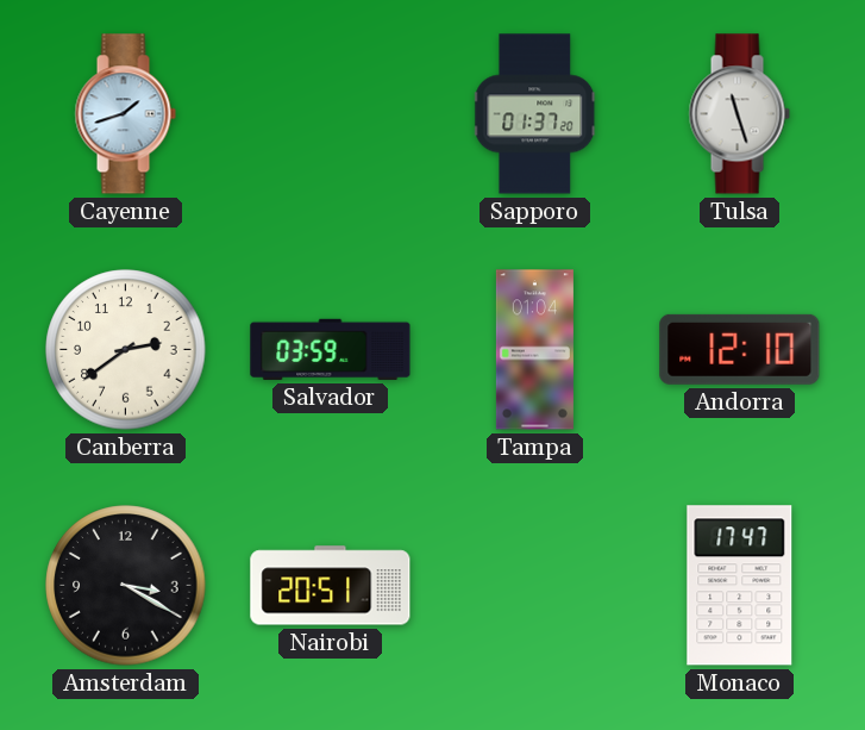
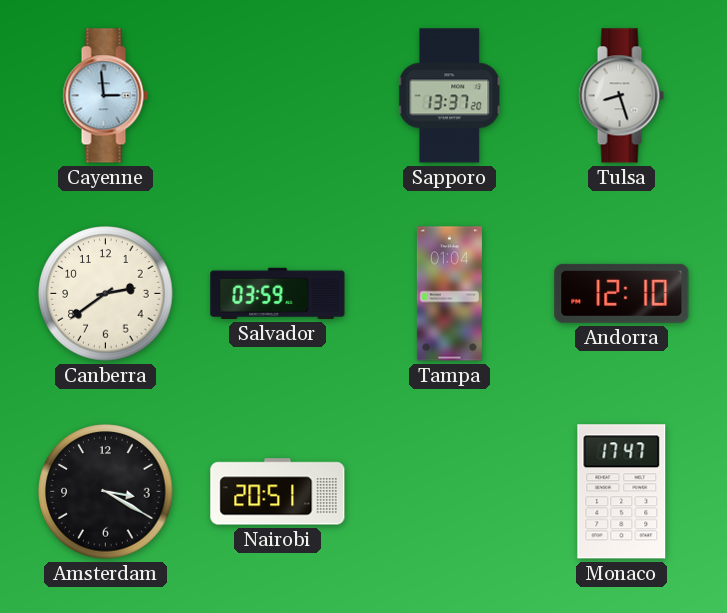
Cayenne: 1:42 -> 2:59
Sapporo: 01:37 -> 13:37
Tulsa: 11:27 -> 8:27
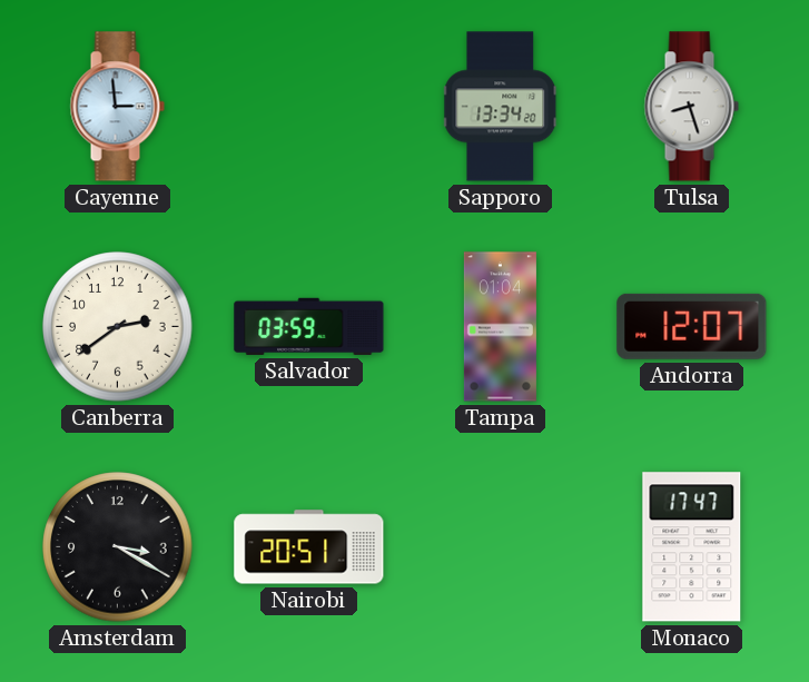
Sapporo: 13:37 -> 13:34
Andorra: 12:10 -> 12:07
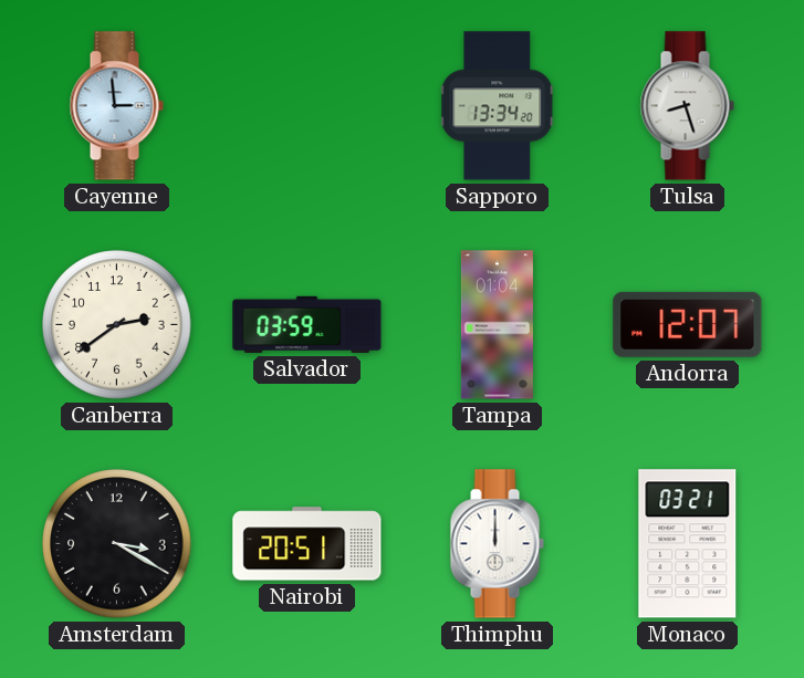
Thimphu: none -> 12:00
Monaco: 17:47 -> 03:21
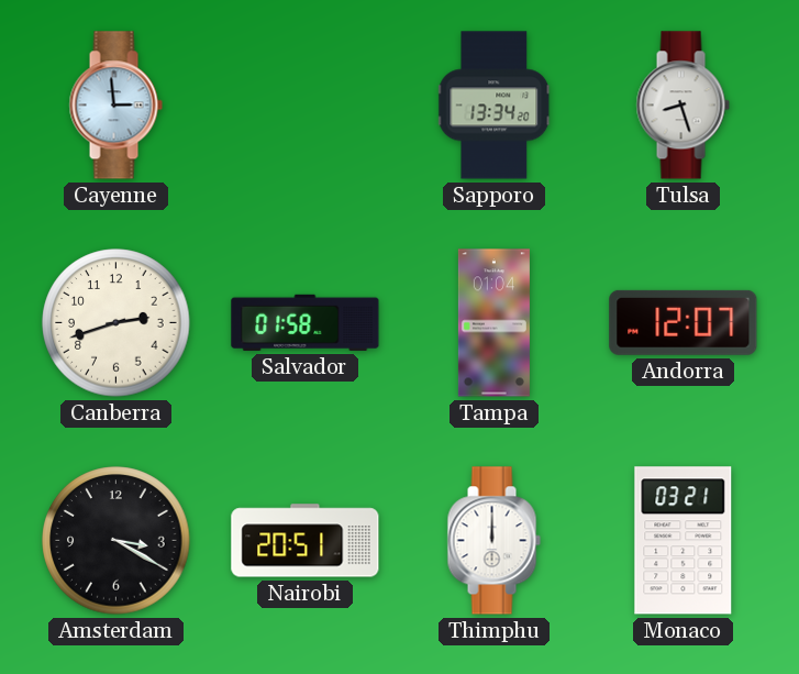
Canberra: 2:39 -> 2:42
Salvador: 03:59 -> 01:58
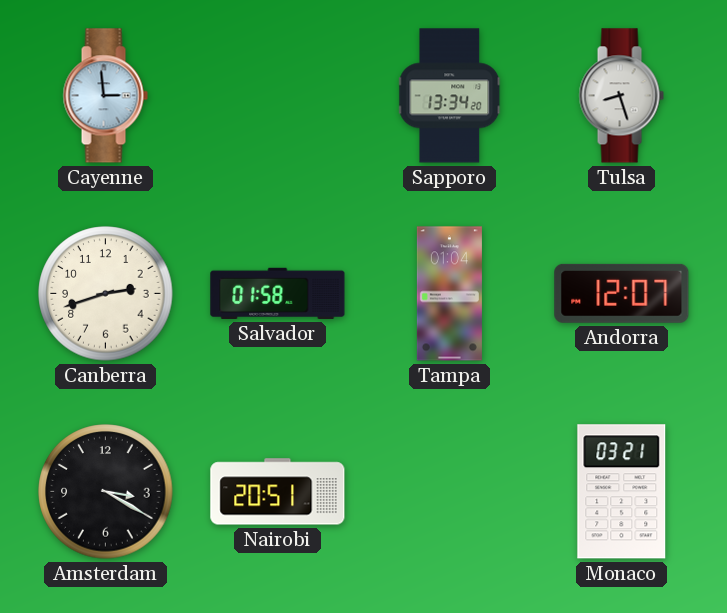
Thimphu: 12:00 -> none
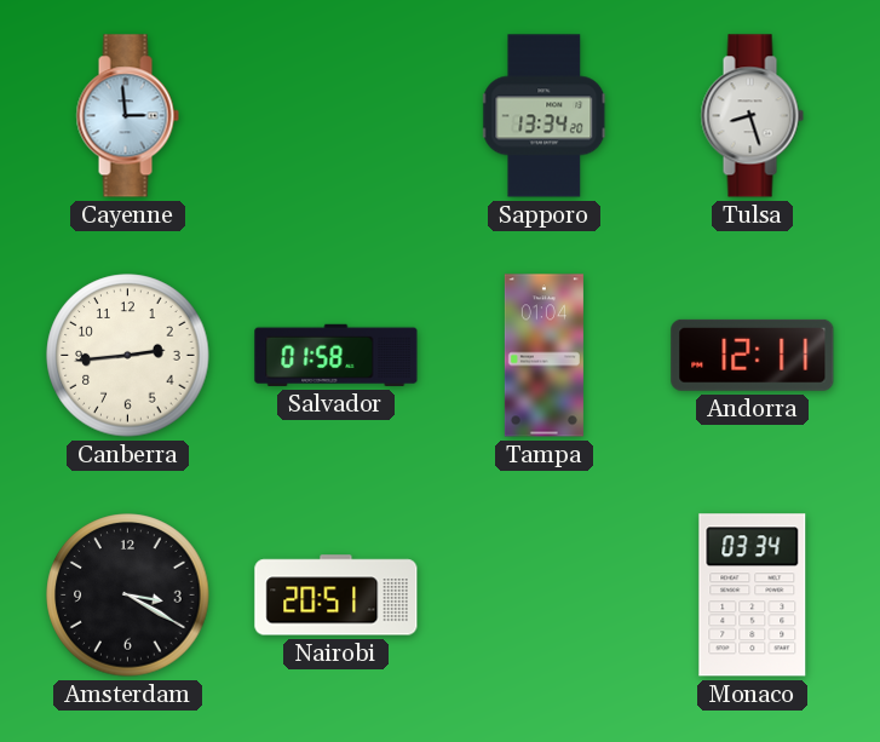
Canberra: 2:42 -> 2:44
Andorra: 12:07 -> 12:11
Monaco: 03:21 -> 03:34
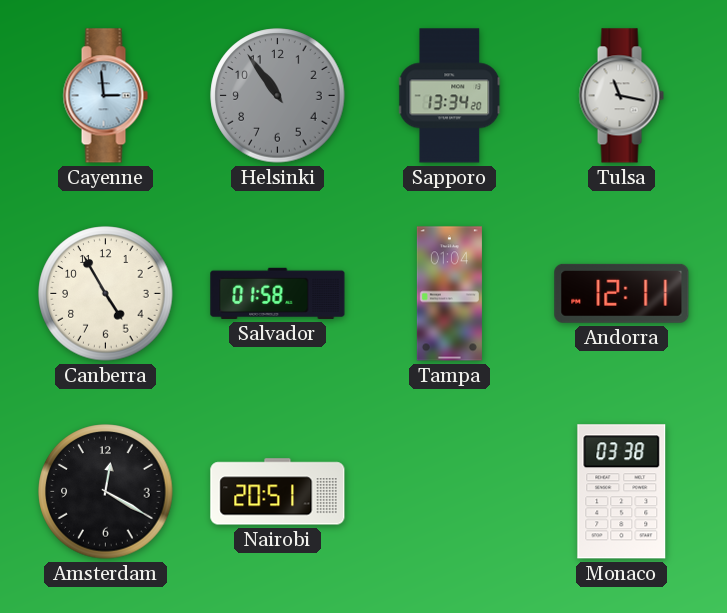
Helsinki: none -> 10:54
Tulsa: 8:27 -> 11:17
Canberra: 2:44 -> 4:55
Amsterdam: 3:20 -> 12:20
Monaco: 03:34 -> 03:38
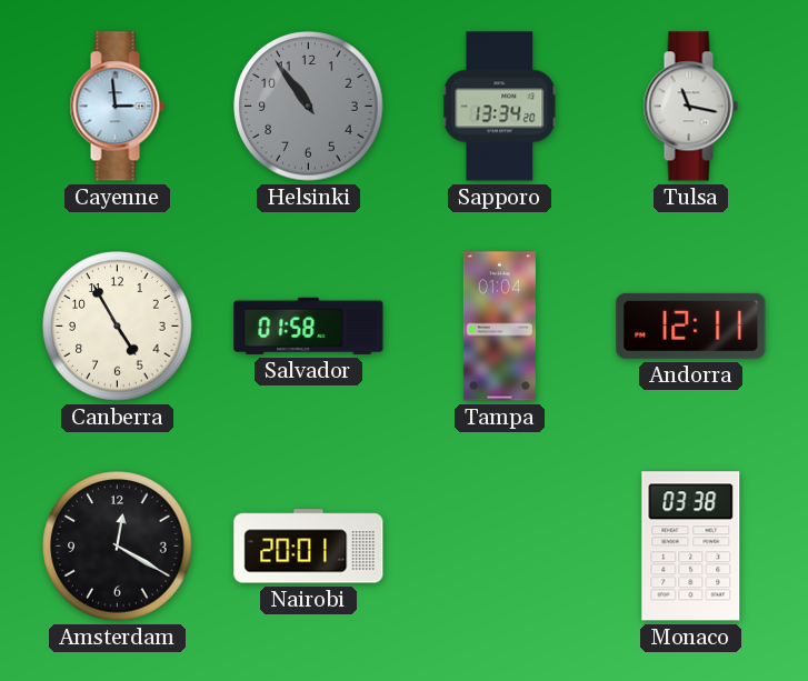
Nairobi: 20:51 -> 20:01
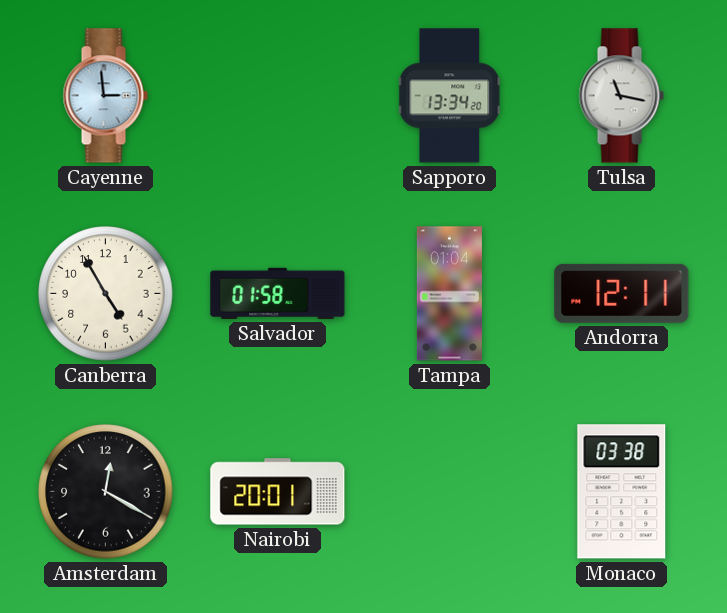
Helsinki: 10:54 -> none
